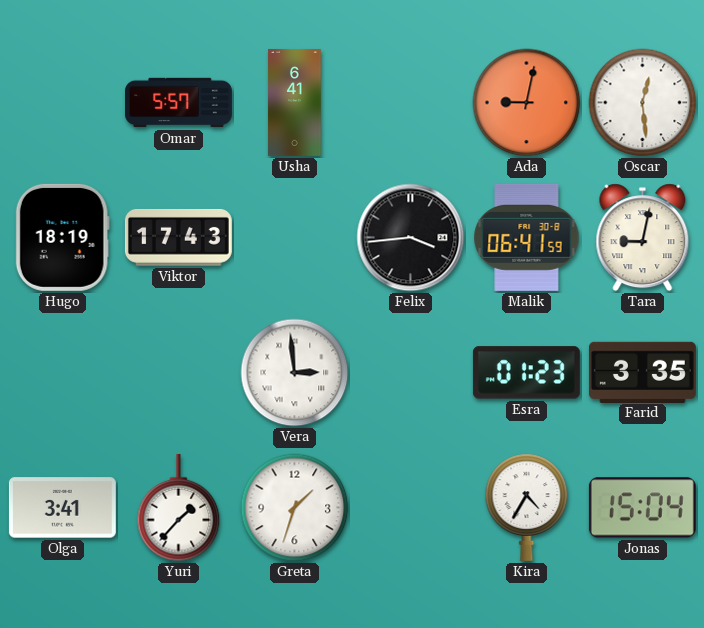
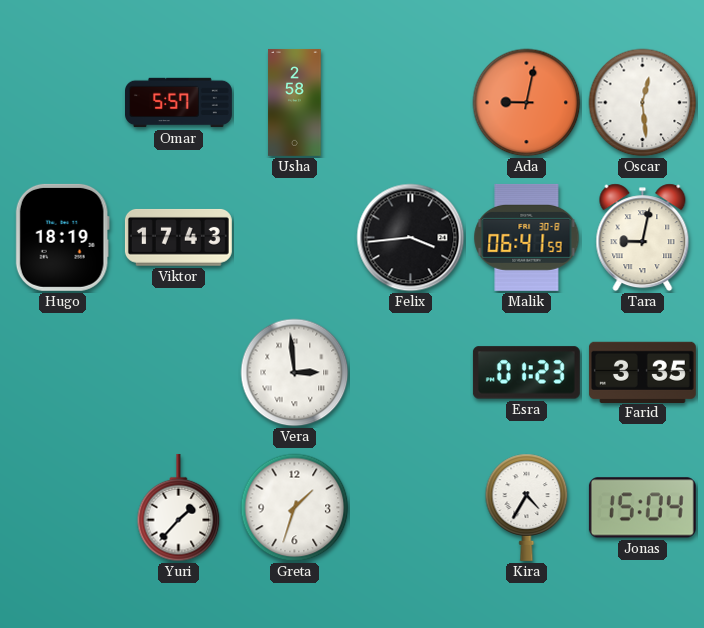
Usha: 6:41 -> 2:58
Olga: 3:41 -> none
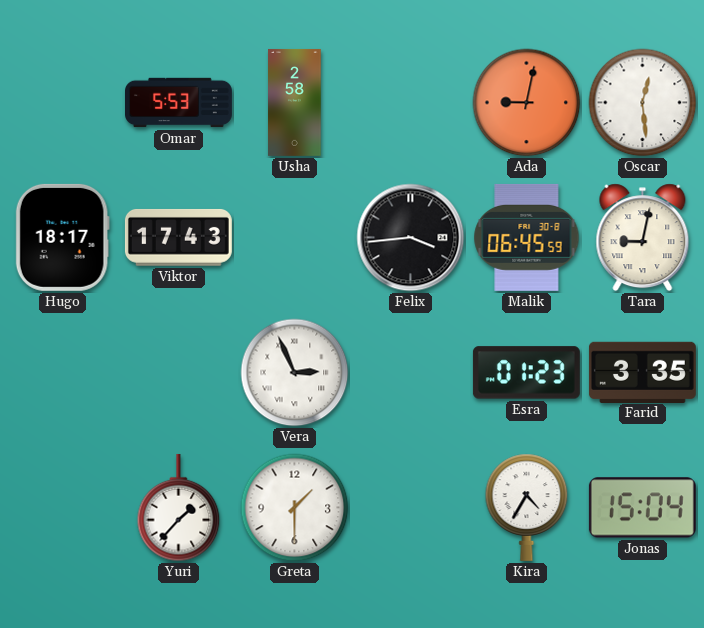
Omar: 5:57 -> 5:53
Hugo: 18:19 -> 18:17
Malik: 06:41 -> 06:45
Vera: 2:59 -> 2:56
Greta: 1:33 -> 1:30
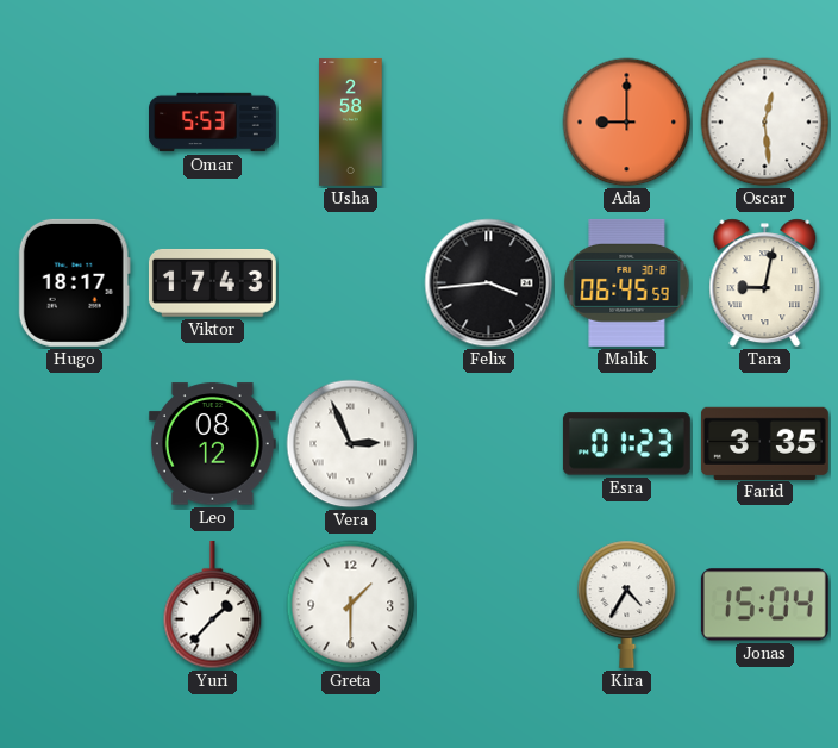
Ada: 9:02 -> 9:00
Leo: none -> 08:12
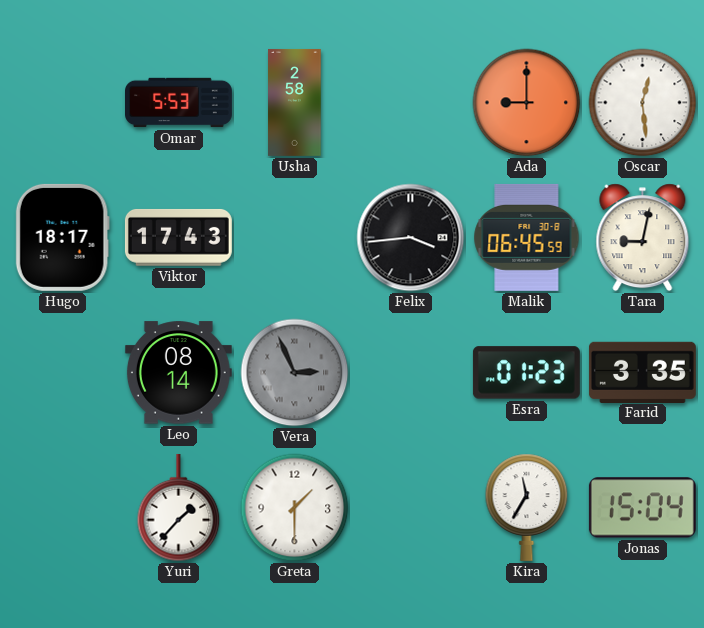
Leo: 08:12 -> 08:14
Vera dial: white -> grey
Kira: 4:35 -> 11:35
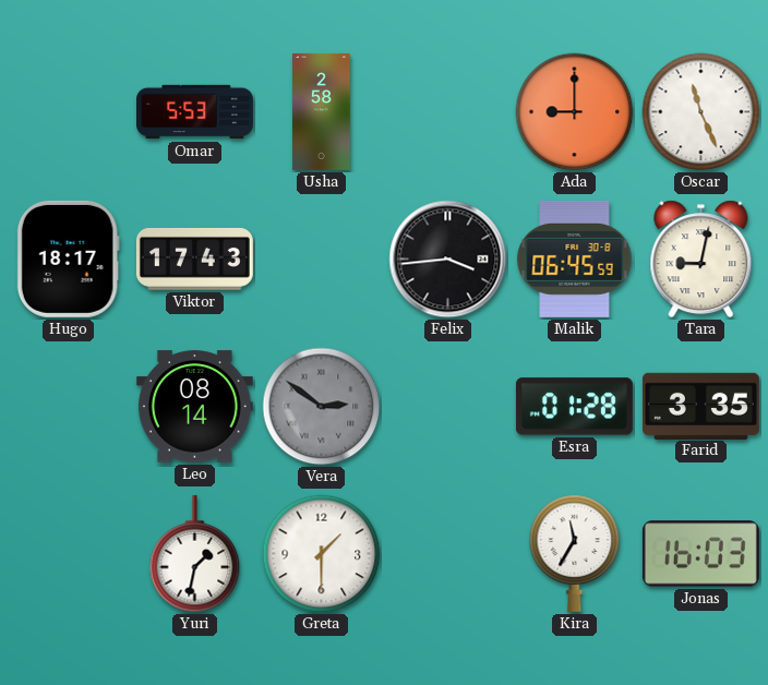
Oscar: 12:29 -> 11:26
Vera: 2:56 -> 2:51
Esra: 01:23 -> 01:28
Yuri: 1:37 -> 1:32
Jonas: 15:04 -> 16:03
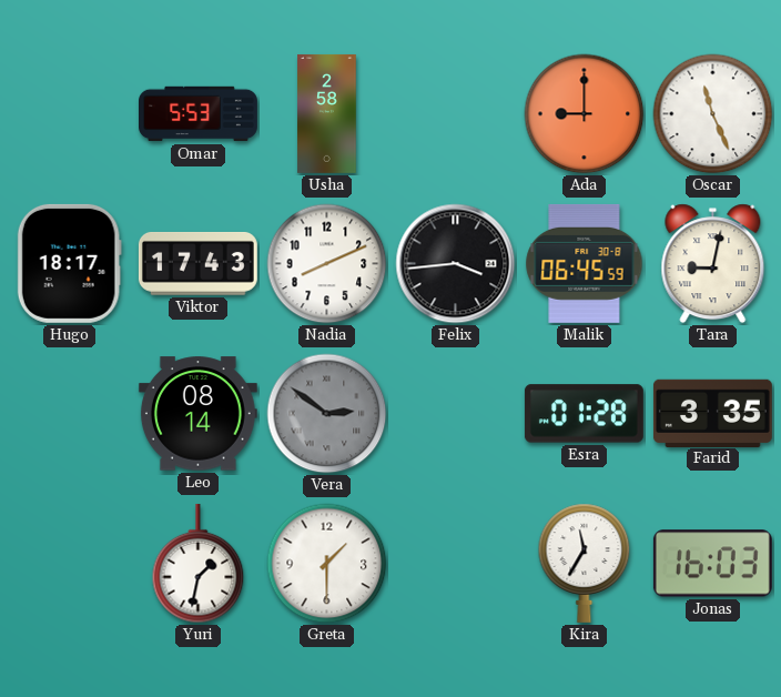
Nadia: none -> 8:11
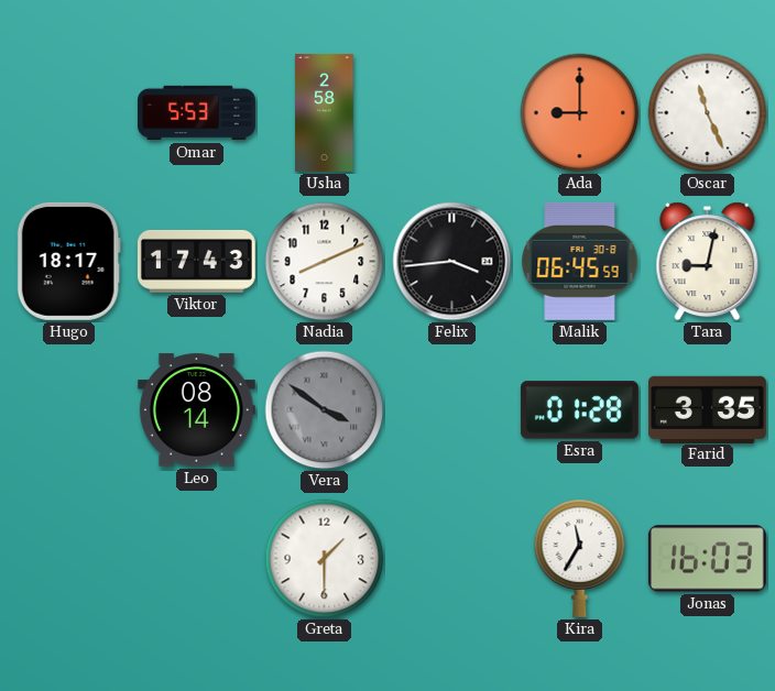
Vera: 2:51 -> 3:51
Yuri: 1:32 -> none
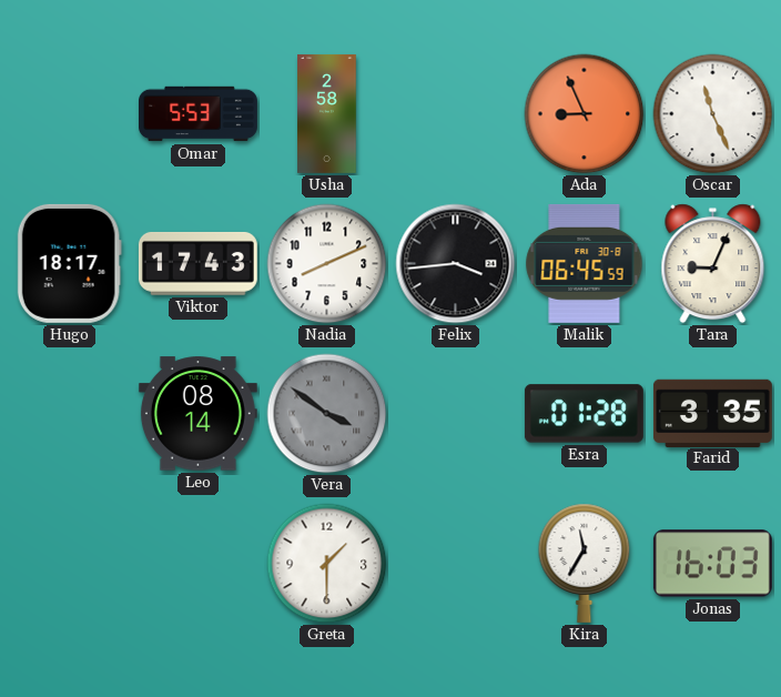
Ada: 9:00 -> 8:56
Tara: 9:02 -> 9:04
